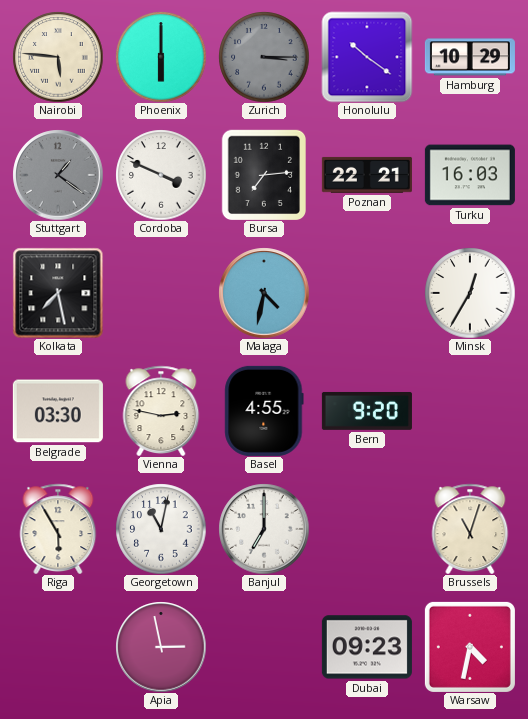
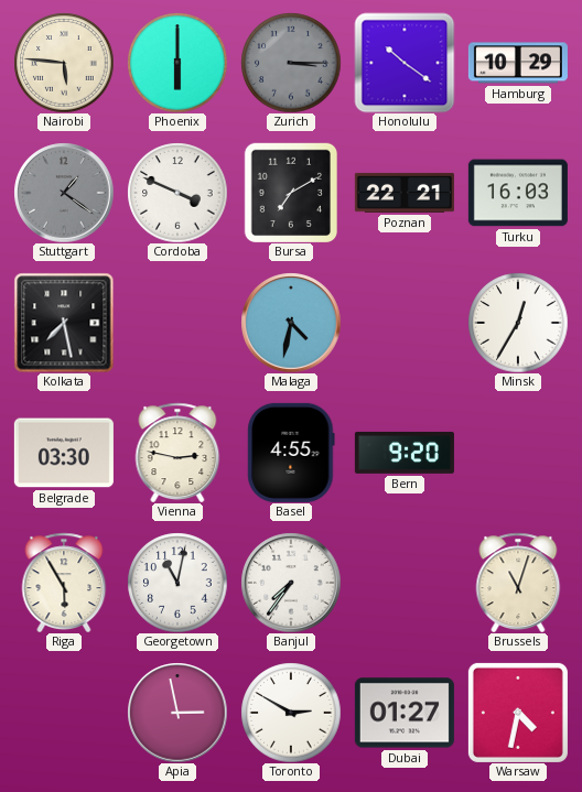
Bursa: 7:14 -> 7:10
Banjul: 7:00 -> 7:36
Toronto: none -> 2:50
Dubai: 09:23 -> 01:27
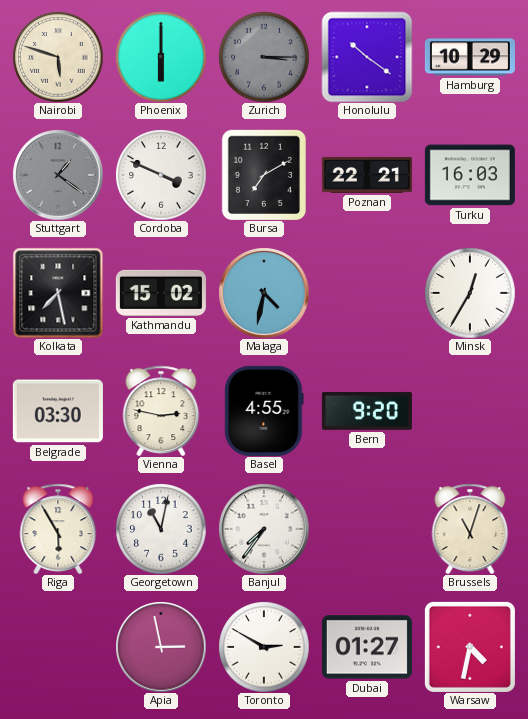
Nairobi: 5:46 -> 5:48
Kathmandu: none -> 15:02
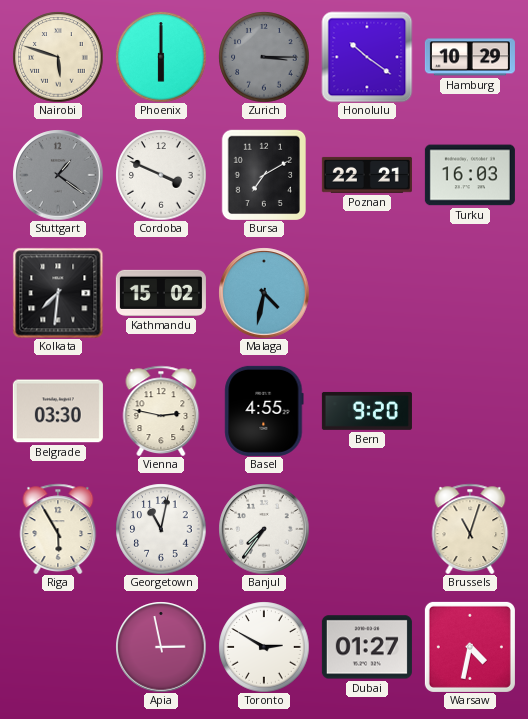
Kolkata: 7:28 -> 7:31
Minsk: 12:35 -> none
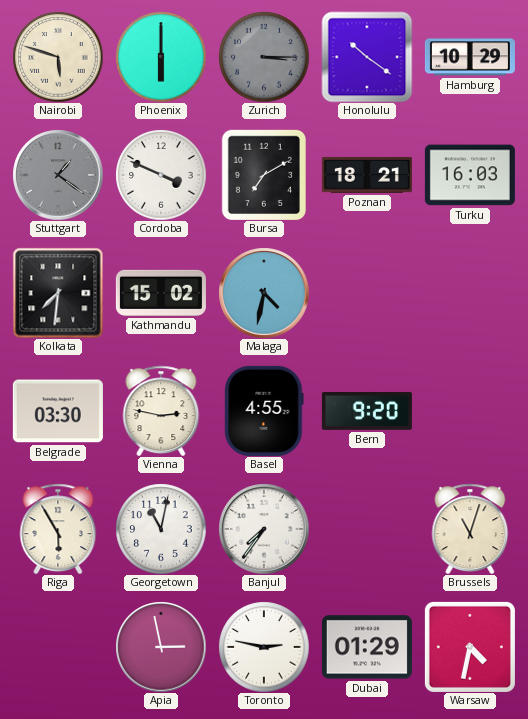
Poznan: 22:21 -> 18:21
Toronto: 2:50 -> 2:47
Dubai: 01:27 -> 01:29
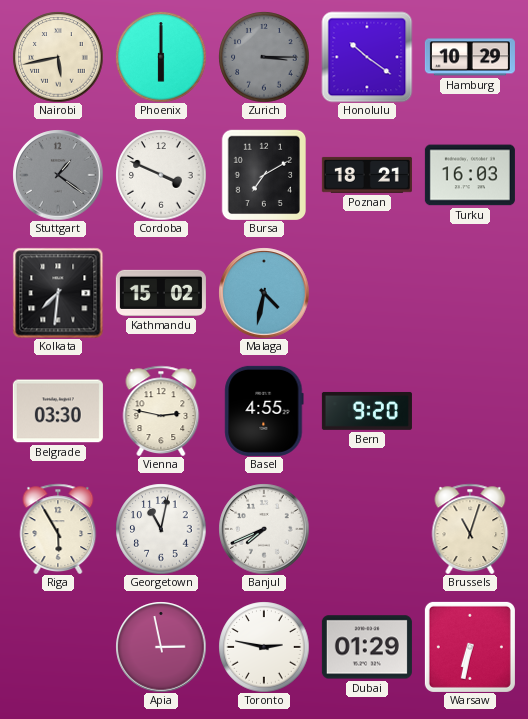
Nairobi: 5:48 -> 5:43
Banjul: 7:36 -> 7:41
Warsaw: 4:32 -> 6:32
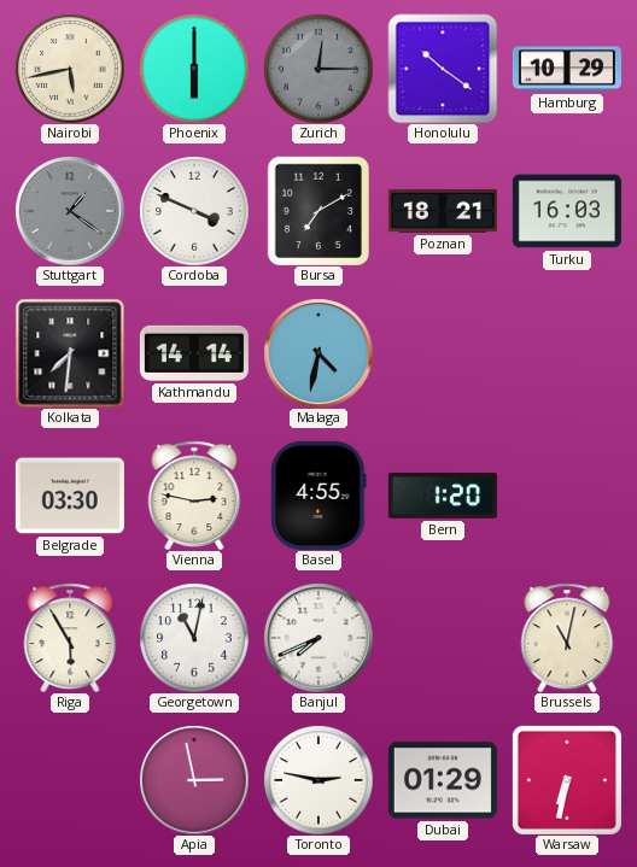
Zurich: 3:15 -> 12:15
Kathmandu: 15:02 -> 14:14
Bern: 9:20 -> 1:20
Brussels: 11:03 -> 11:02
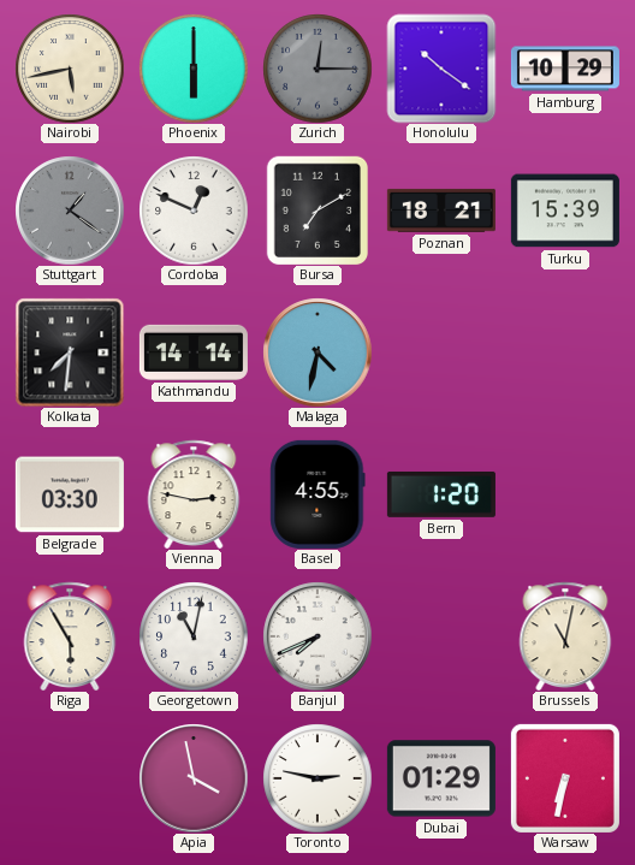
Cordoba: 3:49 -> 12:49
Turku: 16:03 -> 15:39
Apia: 2:58 -> 3:58
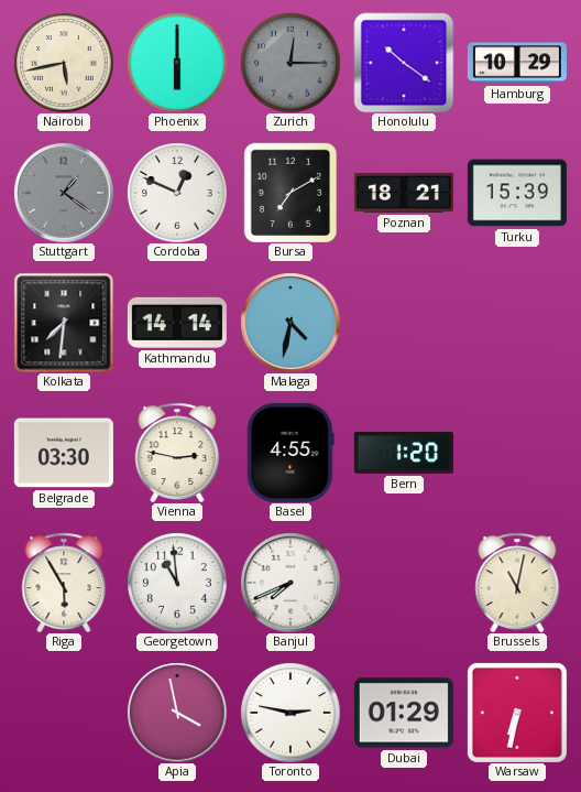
Georgetown: 11:02 -> 10:59
